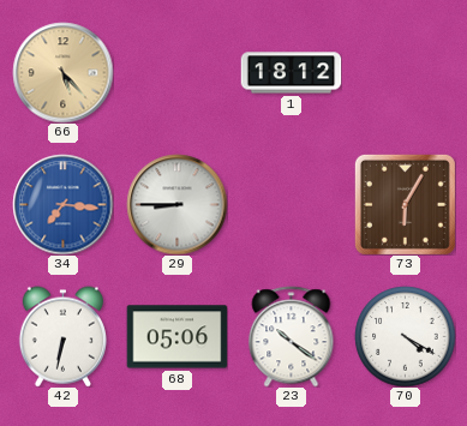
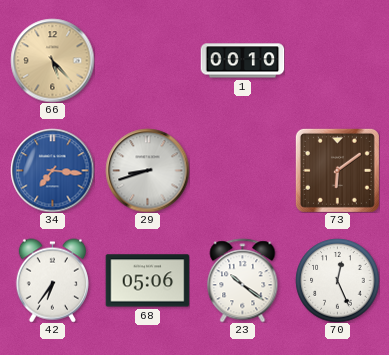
1: 18:12 -> 00:10
29: 8:45 -> 8:42
73: 6:05 -> 6:09
42: 6:32 -> 6:36
70: 4:20 -> 12:26
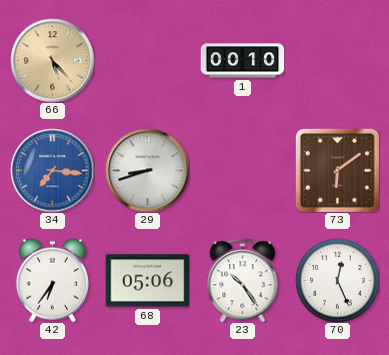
23: 10:21 -> 10:24
